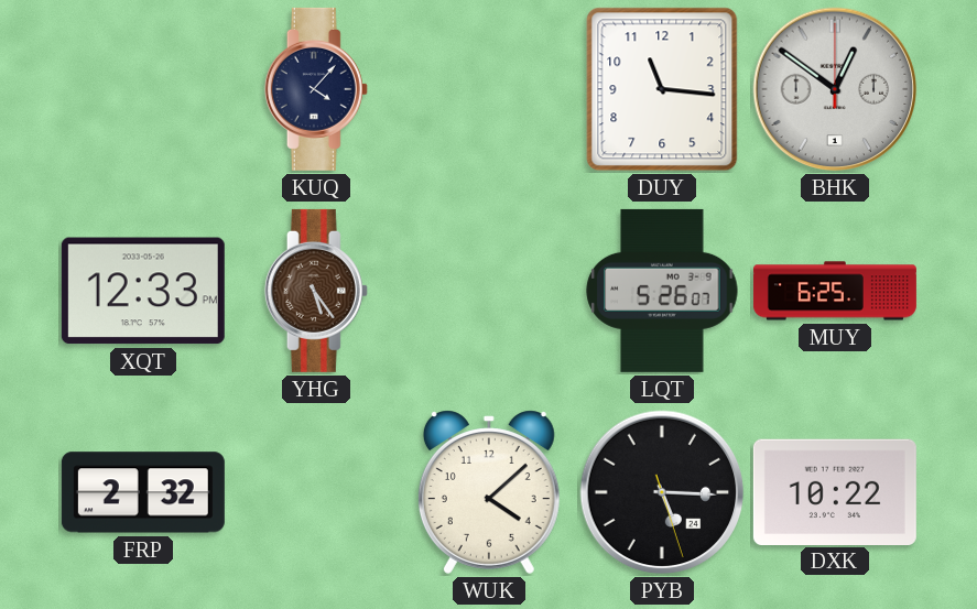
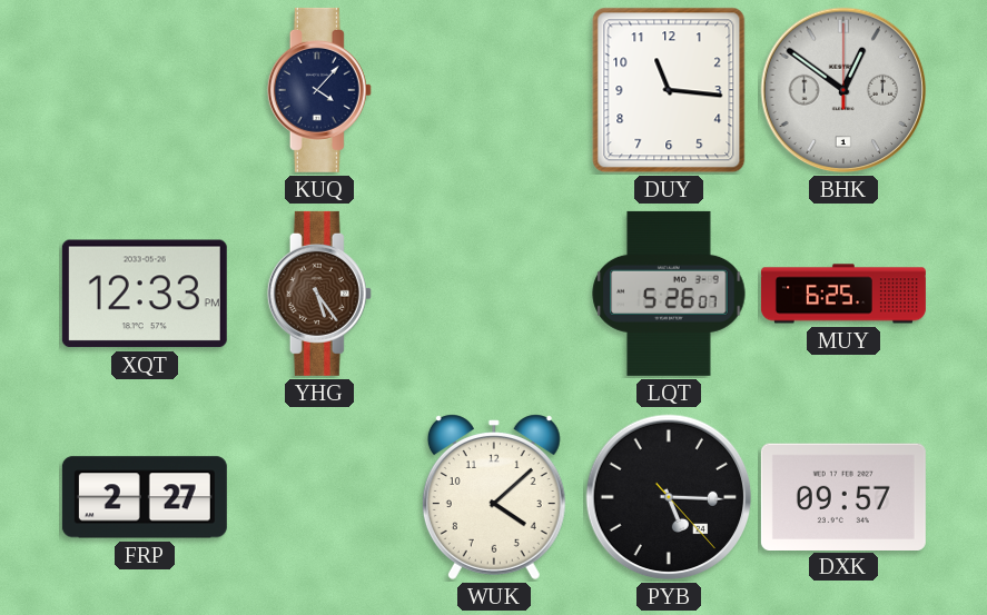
FRP: 2:32 -> 2:27
PYB: 5:15:27 -> 5:15:23
DXK: 10:22 -> 09:57
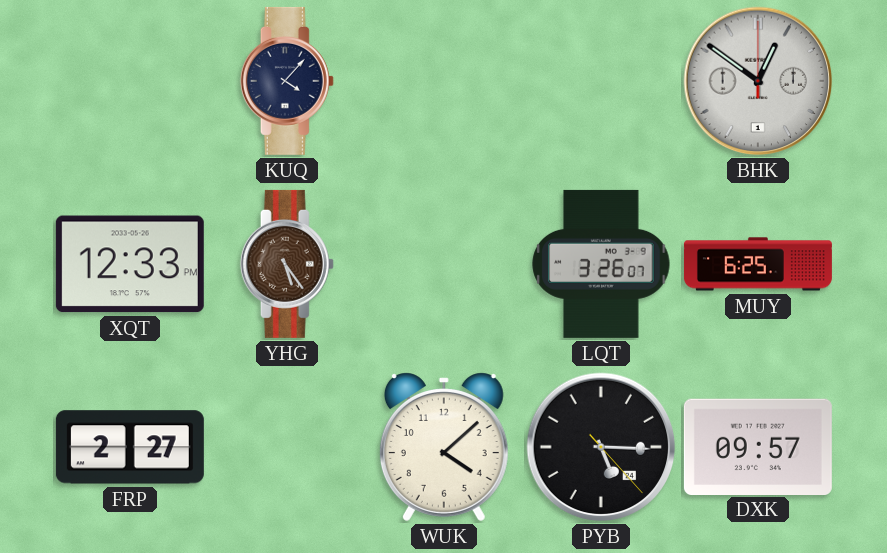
DUY: 11:16 -> none
LQT: 5:26 -> 3:26
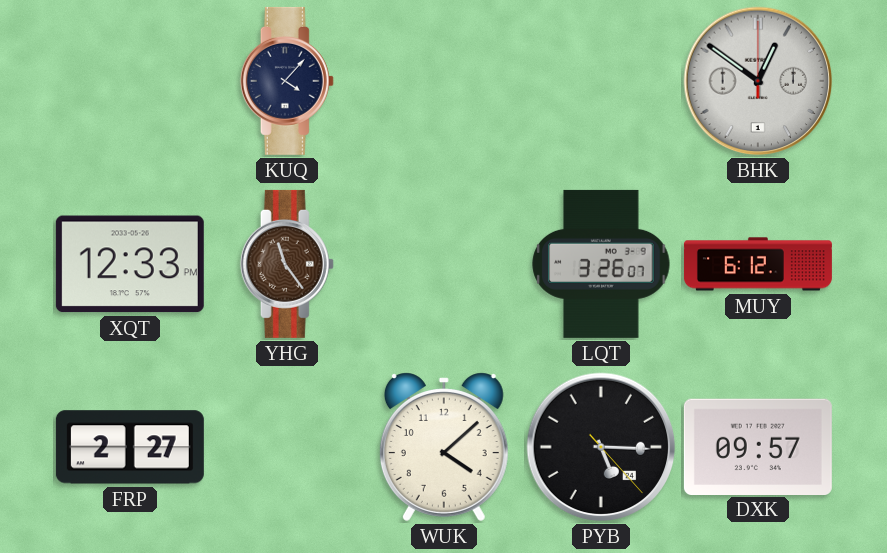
YHG: 5:24 -> 11:24
MUY: 6:25 -> 6:12
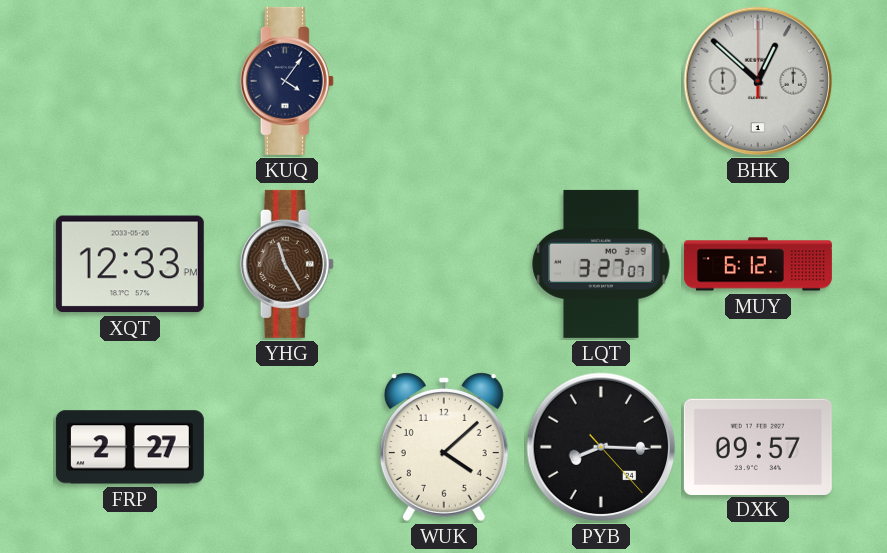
KUQ: 4:07 -> 4:06
BHK: 12:51 -> 12:52
YHG: 11:24 -> 11:25
LQT: 3:26 -> 3:27
PYB: 5:15 -> 8:15
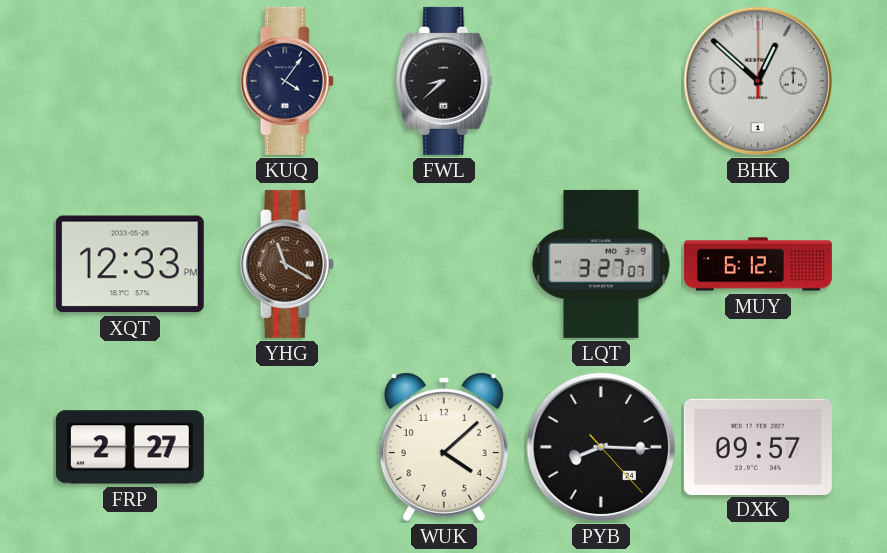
FWL: none -> 8:38
YHG: 11:25 -> 11:20
